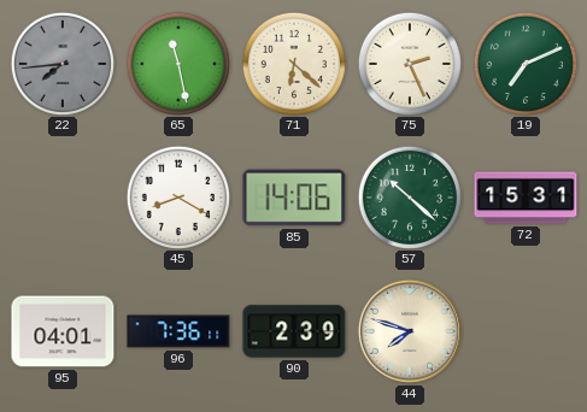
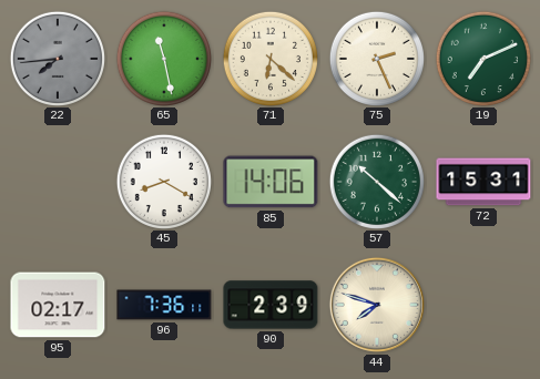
95: 04:01 -> 02:17
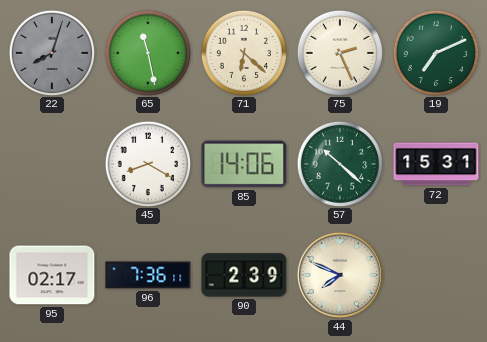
22: 7:44 -> 8:03
44: 7:48 -> 7:49
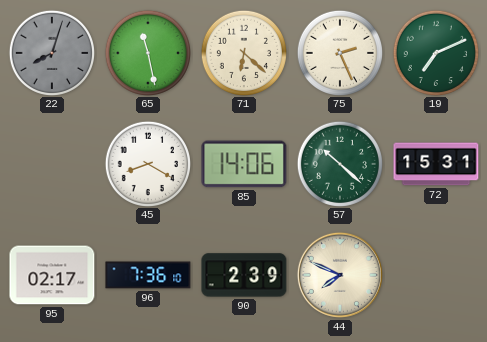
96: 7:36:11 -> 7:36:10
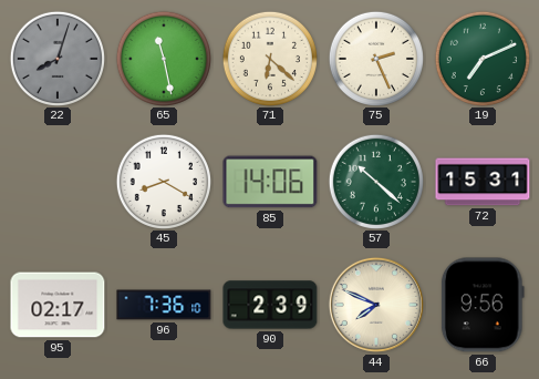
66: none -> 9:56
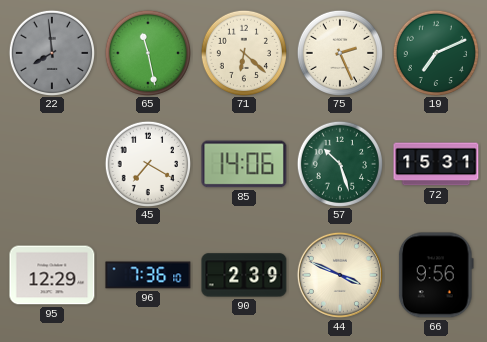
22: 8:03 -> 7:59
45: 8:20 -> 7:20
57: 10:22 -> 10:27
95: 02:17 -> 12:29
44: 7:49 -> 3:49
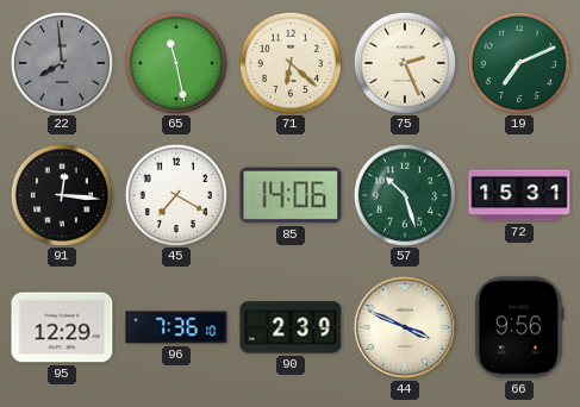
91: none -> 12:16
